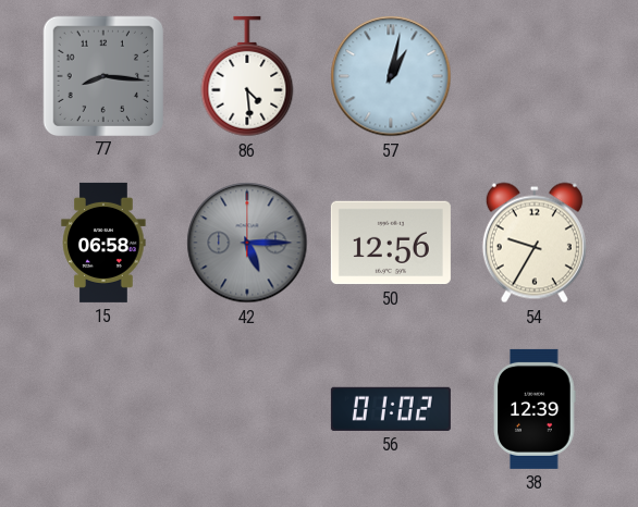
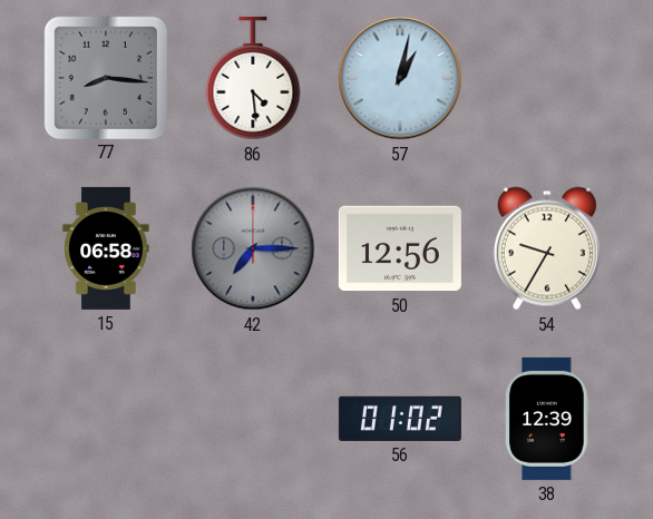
42: 5:15 -> 7:15
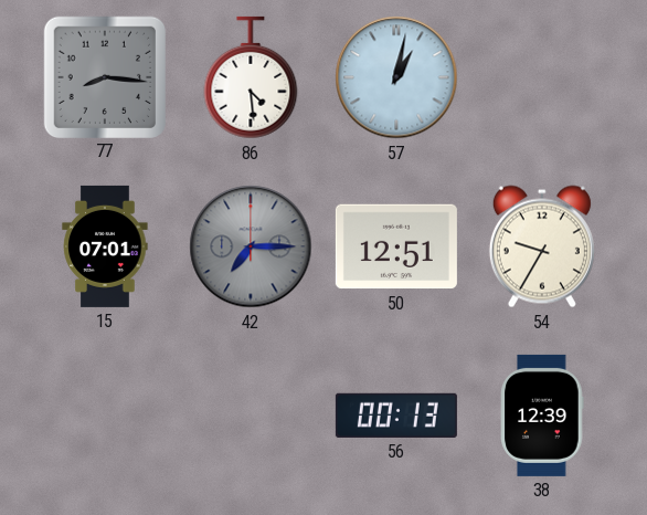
15: 06:58 -> 07:01
50: 12:56 -> 12:51
56: 01:02 -> 00:13
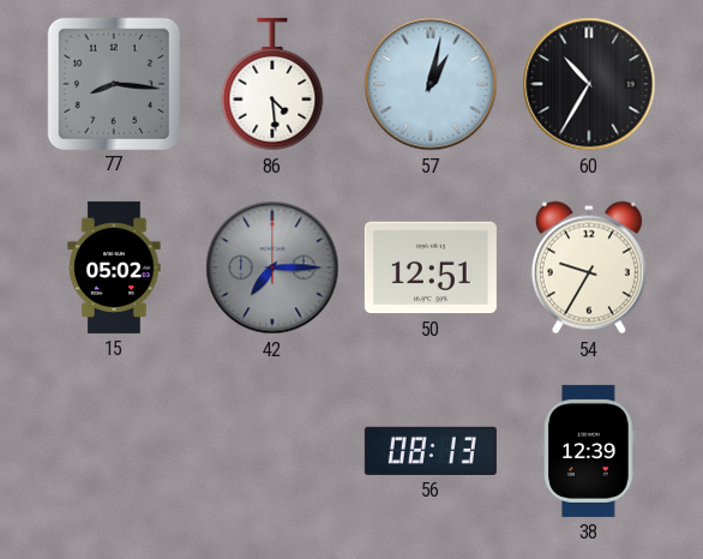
60: none -> 10:35
15: 07:01 -> 05:02
56: 00:13 -> 08:13
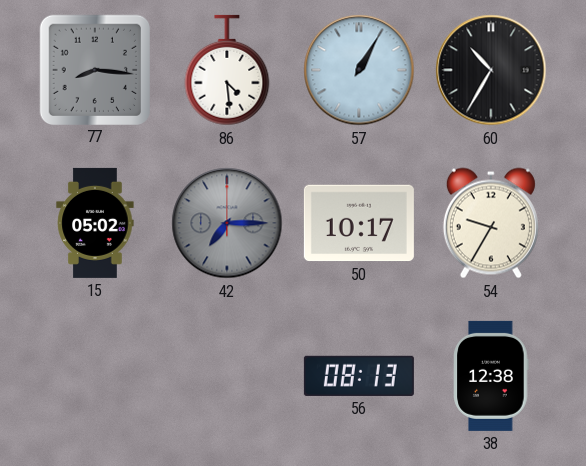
57: 1:02 -> 1:05
50: 12:51 -> 10:17
38: 12:39 -> 12:38
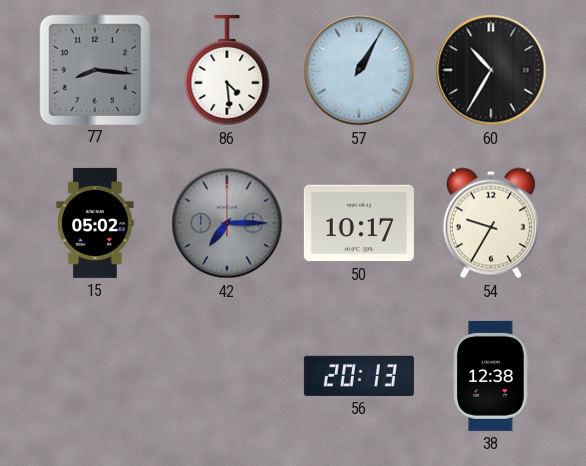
56: 08:13 -> 20:13
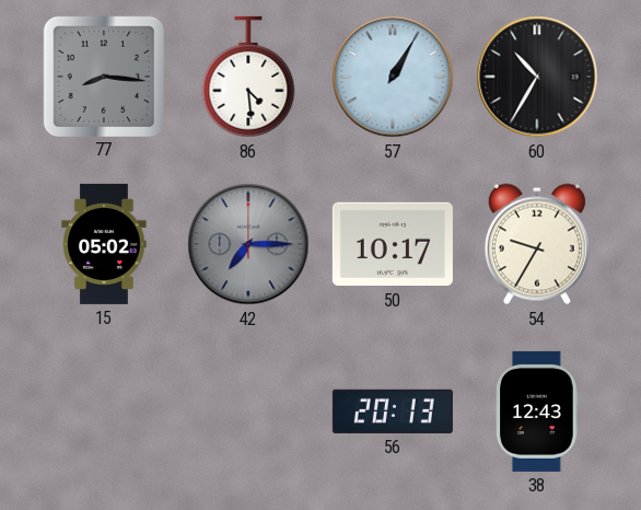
38: 12:38 -> 12:43
